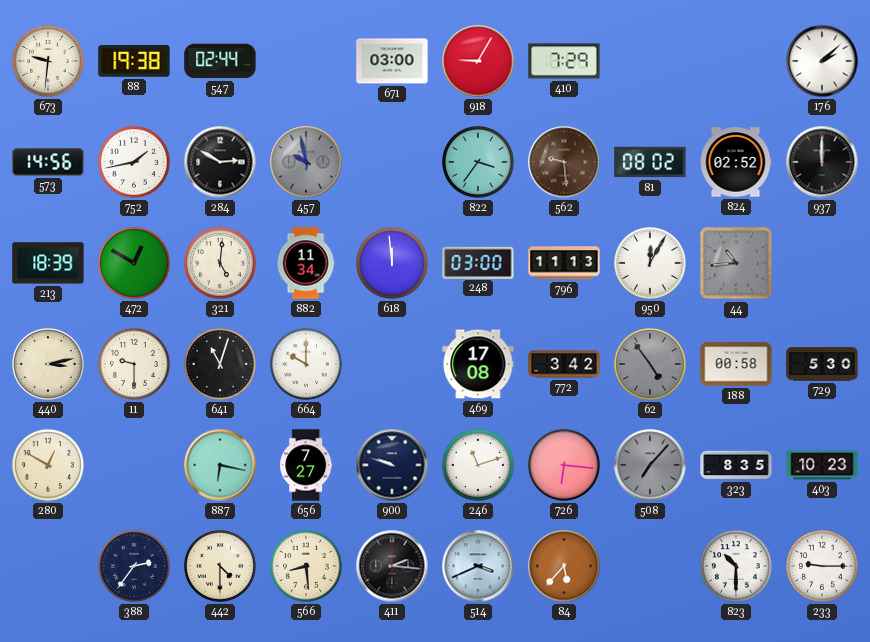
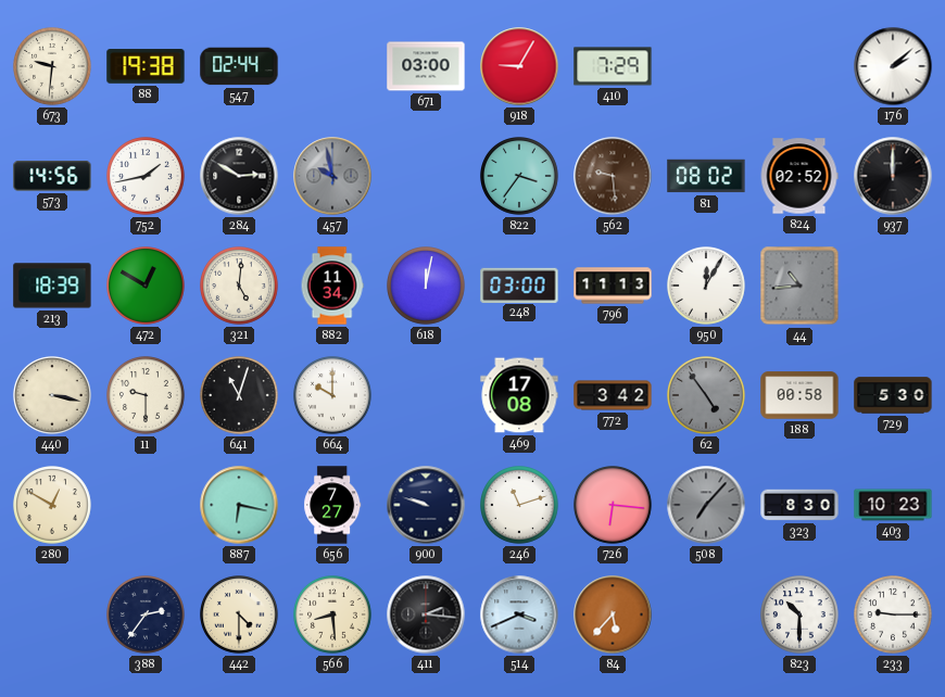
618: 11:59 -> 12:02
440: 3:13 -> 3:17
323: 8:35 -> 8:30
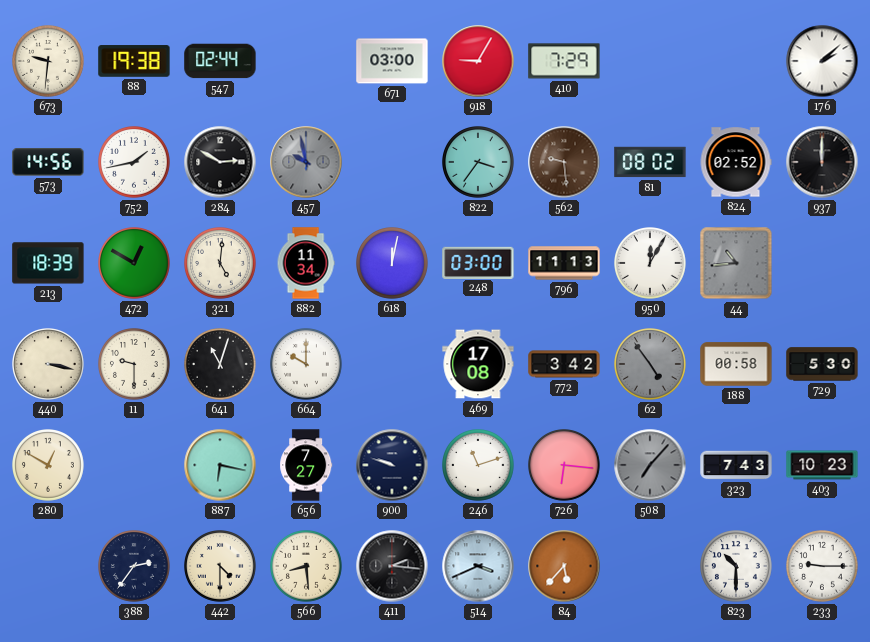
323: 8:30 -> 7:43
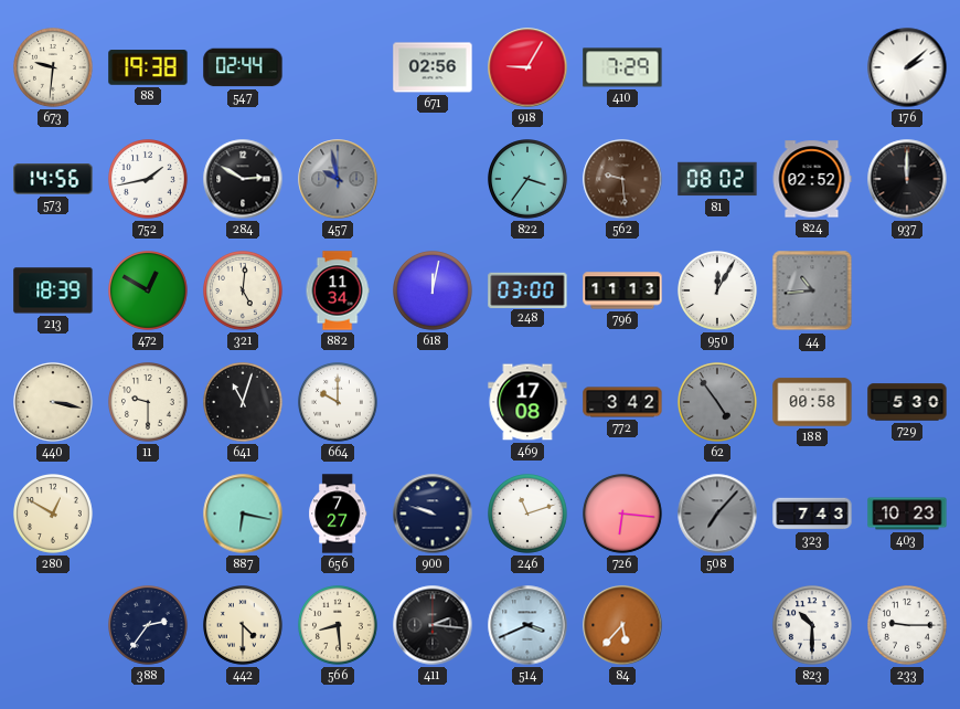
671: 03:00 -> 02:56
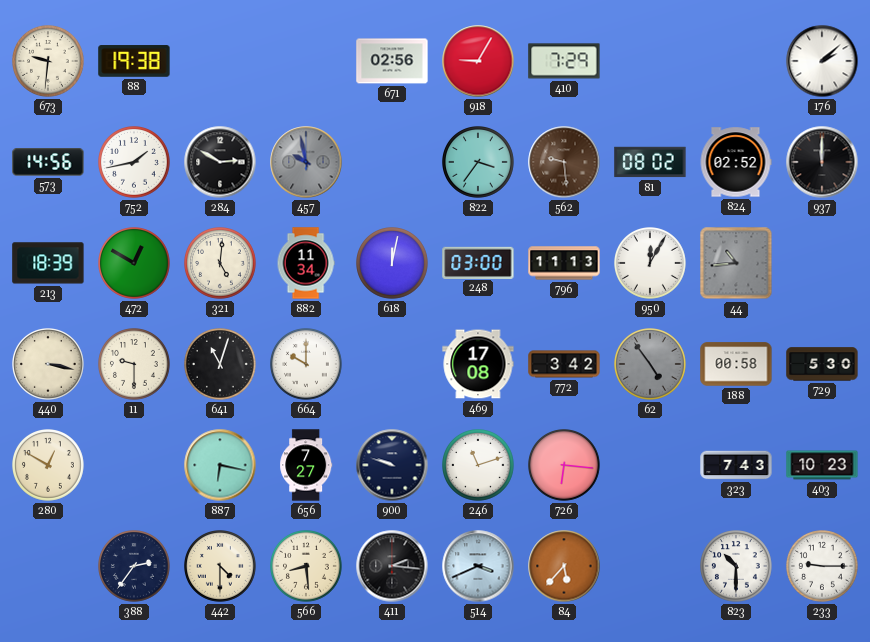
547: 02:44 -> none
508: 7:07 -> none
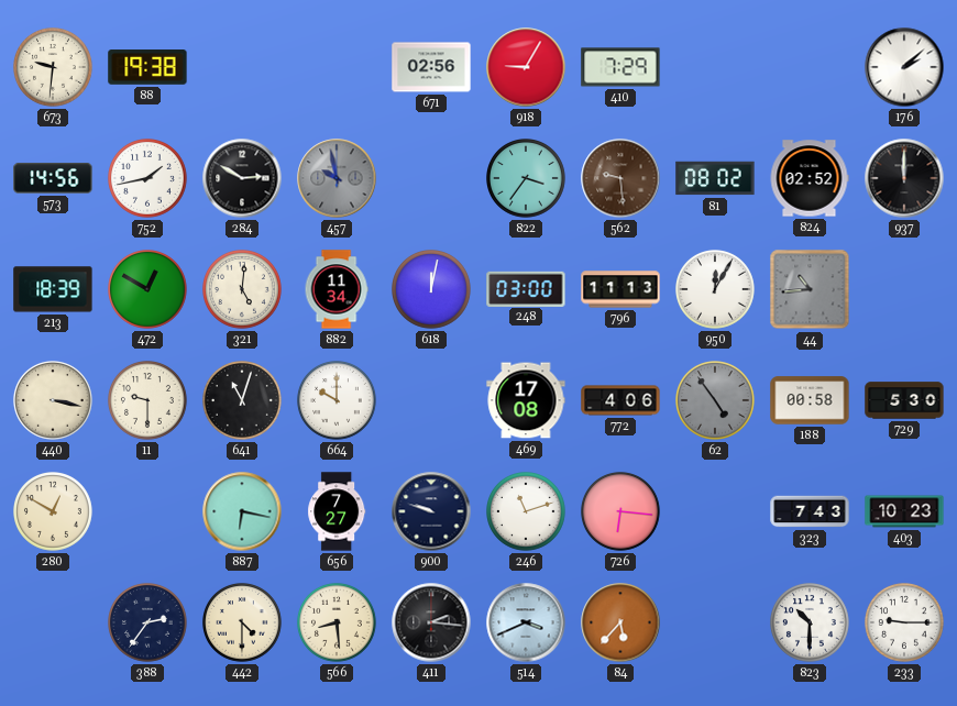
772: 3:42 -> 4:06
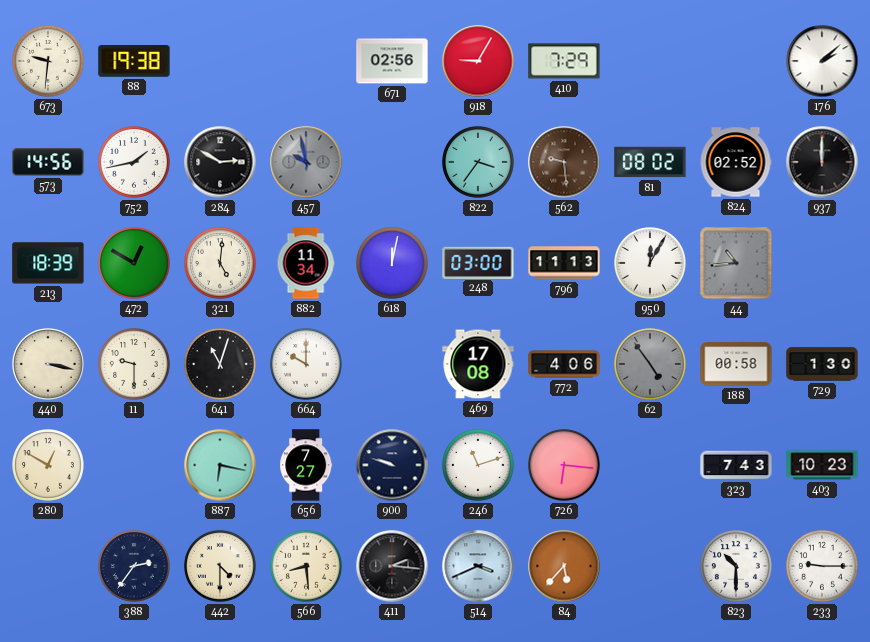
729: 5:30 -> 1:30
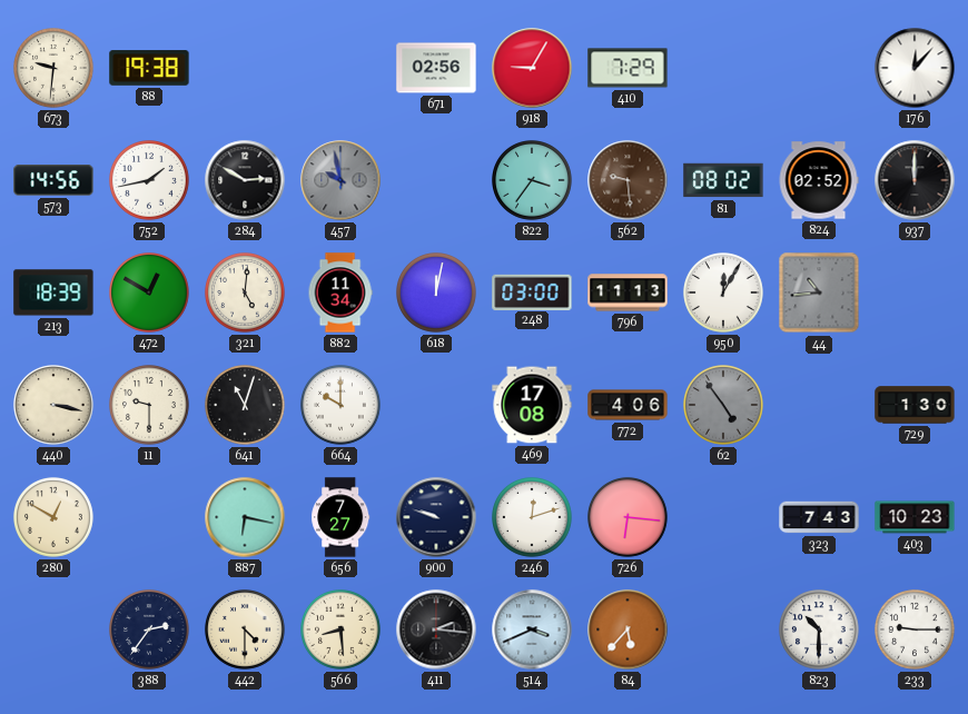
176: 2:08 -> 12:07
188: 00:58 -> none
246: 11:12 -> 12:12
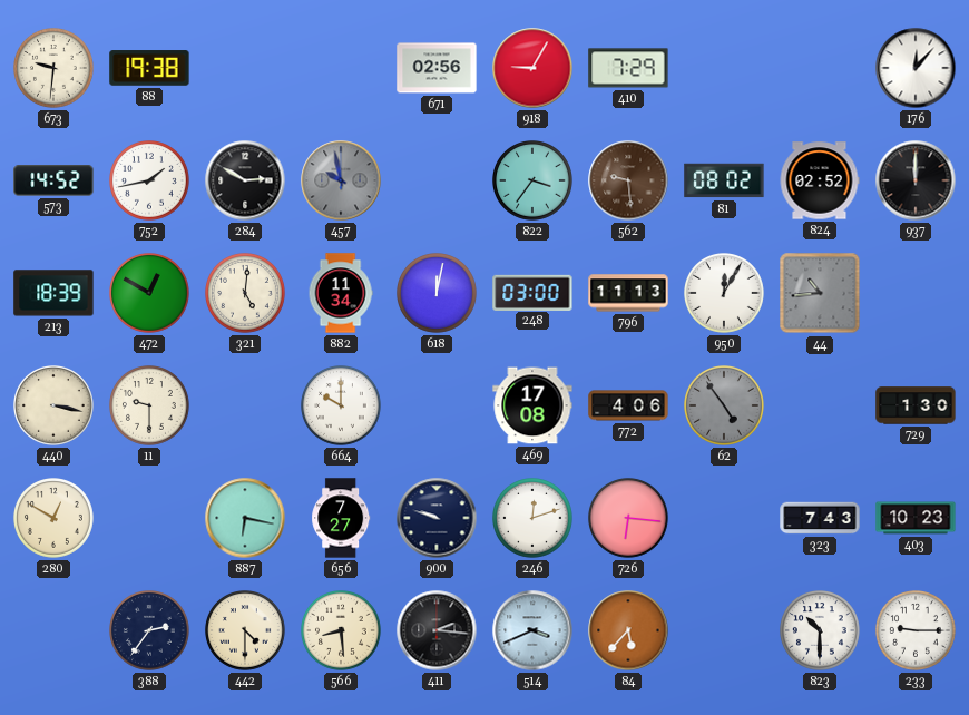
573: 14:56 -> 14:52
641: 11:03 -> none
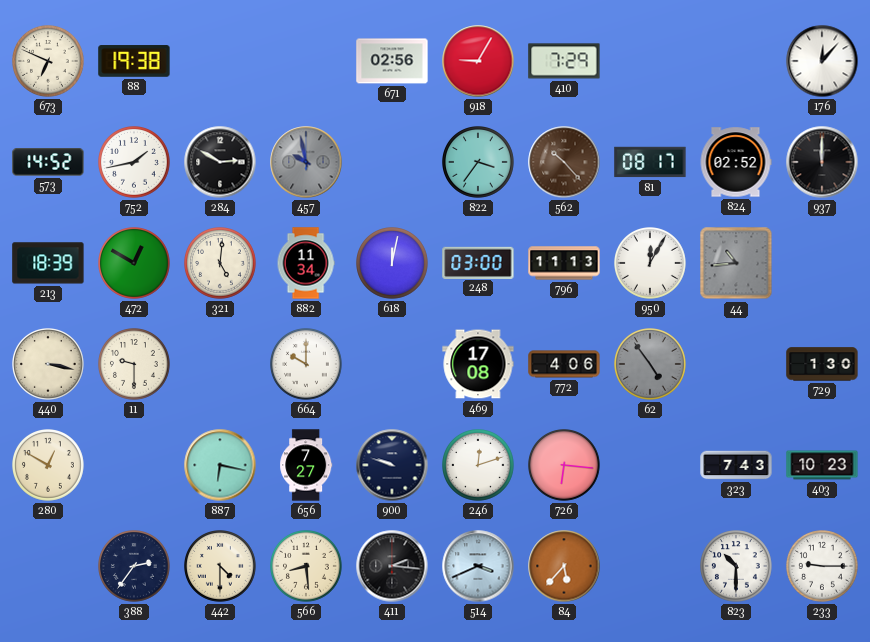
673: 9:31 -> 6:49
562: 9:29 -> 10:23
81: 08:02 -> 08:17
